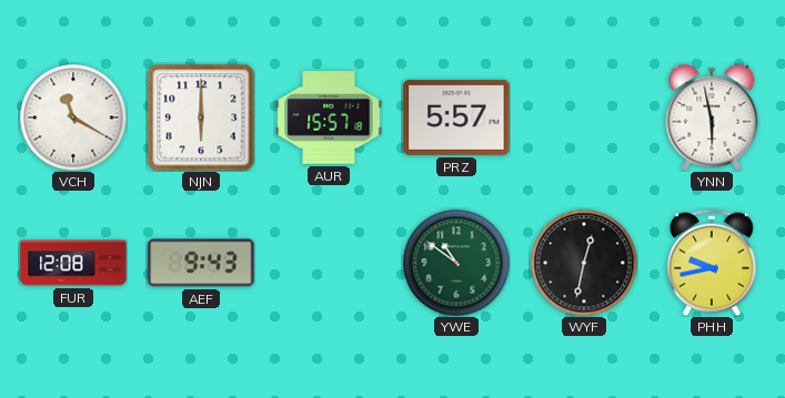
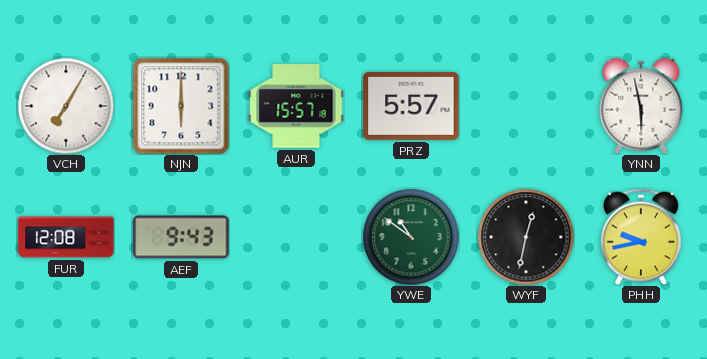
VCH: 11:20 -> 7:05
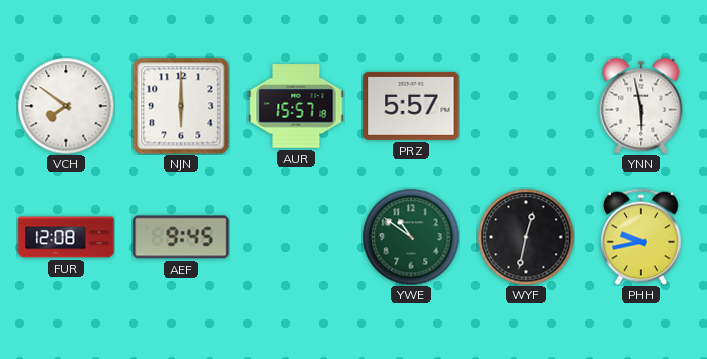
VCH: 7:05 -> 7:51
AEF: 9:43 -> 9:45
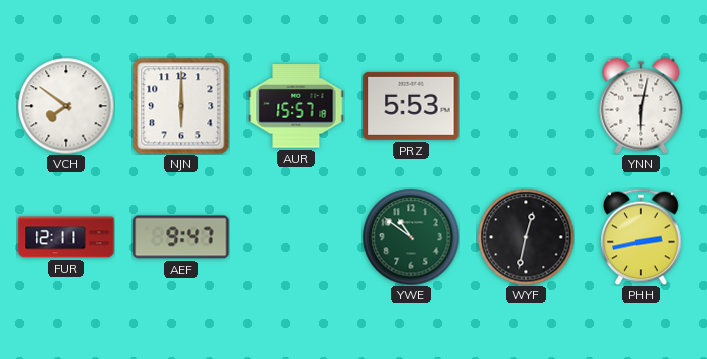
PRZ: 5:57 -> 5:53
YNN: 5:58 -> 6:02
FUR: 12:08 -> 12:11
AEF: 9:45 -> 9:47
PHH: 9:43 -> 2:43
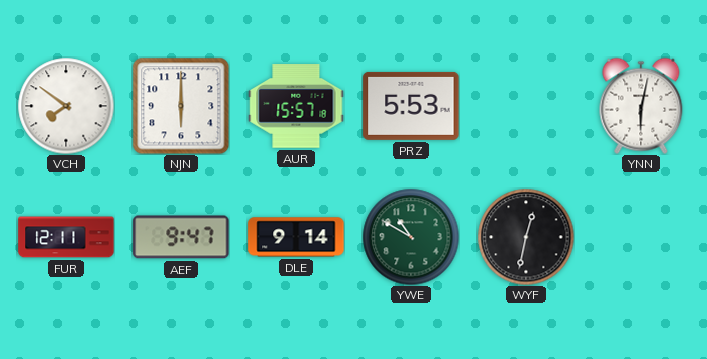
DLE: none -> 9:14
YWE: 10:51 -> 10:50
PHH: 2:43 -> none
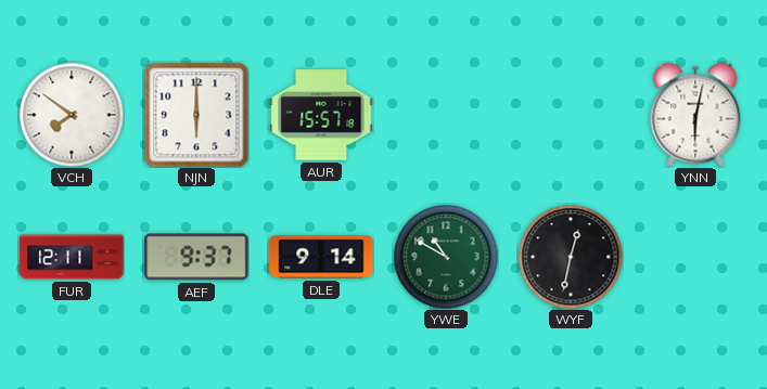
PRZ: 5:53 -> none
AEF: 9:47 -> 9:37
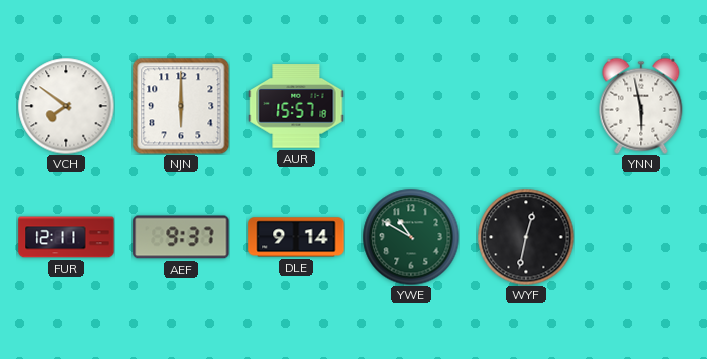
YNN: 6:02 -> 5:58
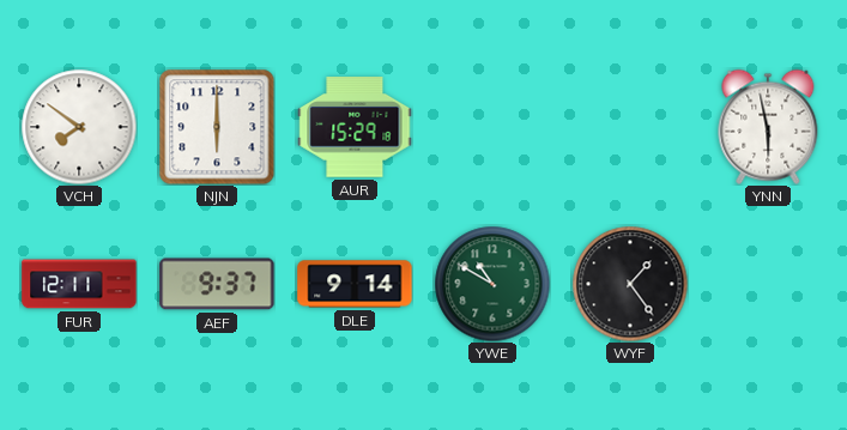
AUR: 15:57 -> 15:29
WYF: 12:32 -> 1:24
